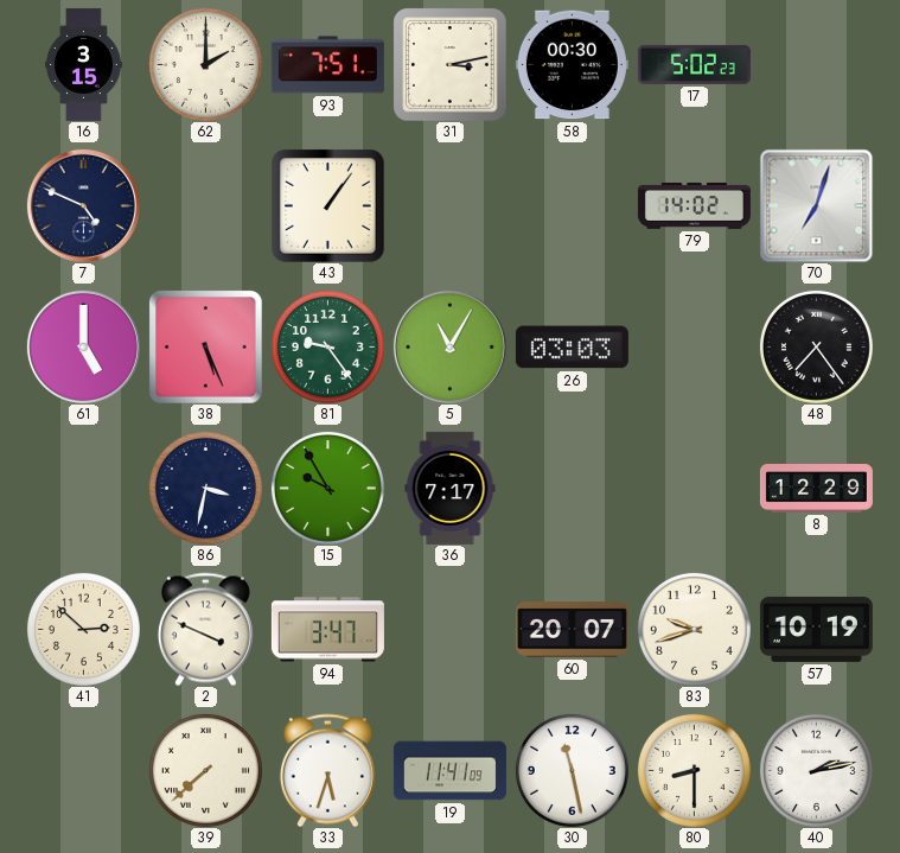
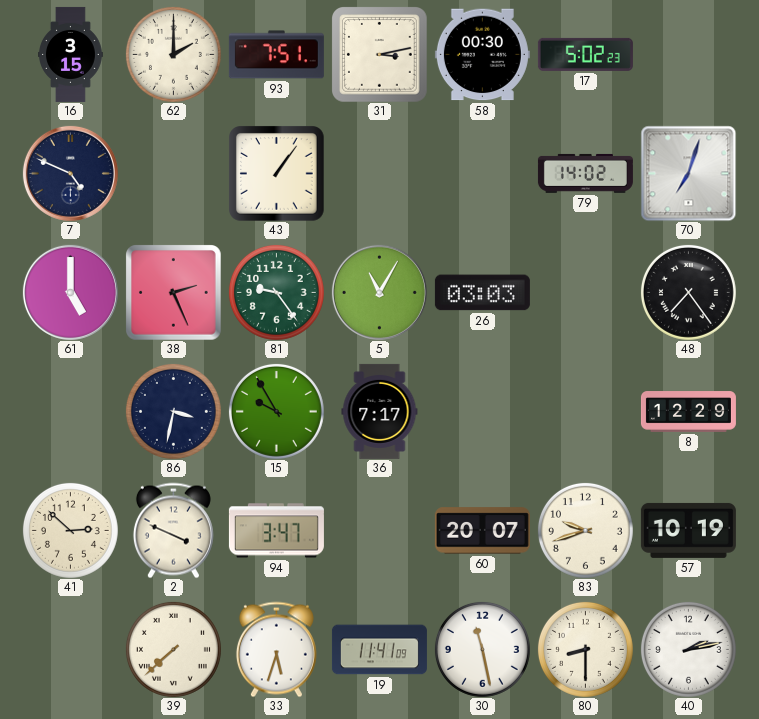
38: 5:26 -> 2:26
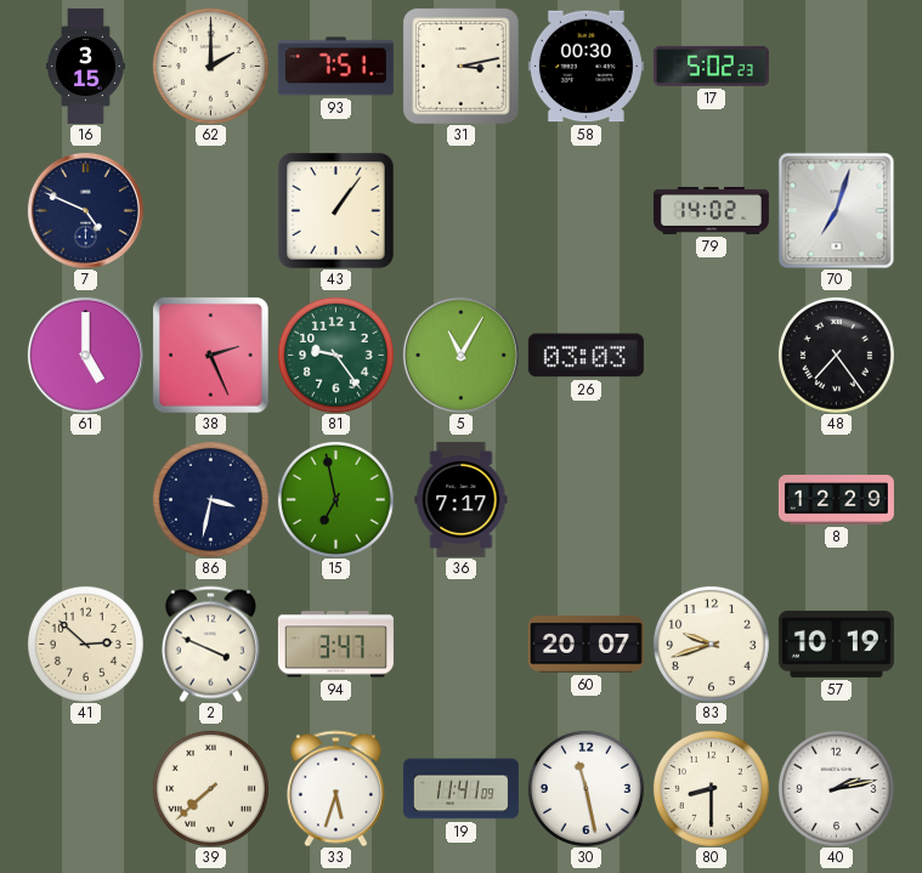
15: 9:55 -> 6:58
